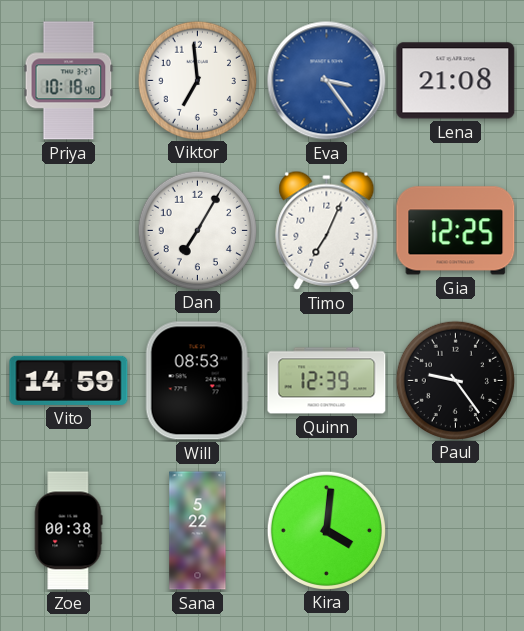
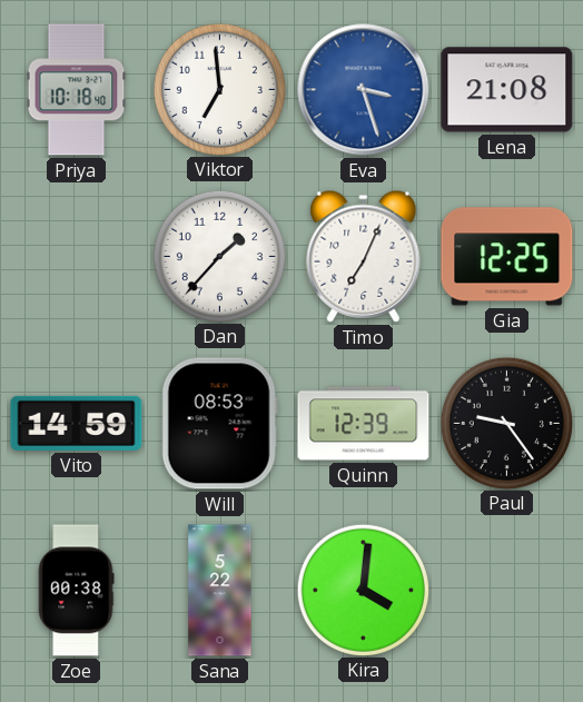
Eva: 3:24 -> 3:27
Dan: 7:05 -> 1:37
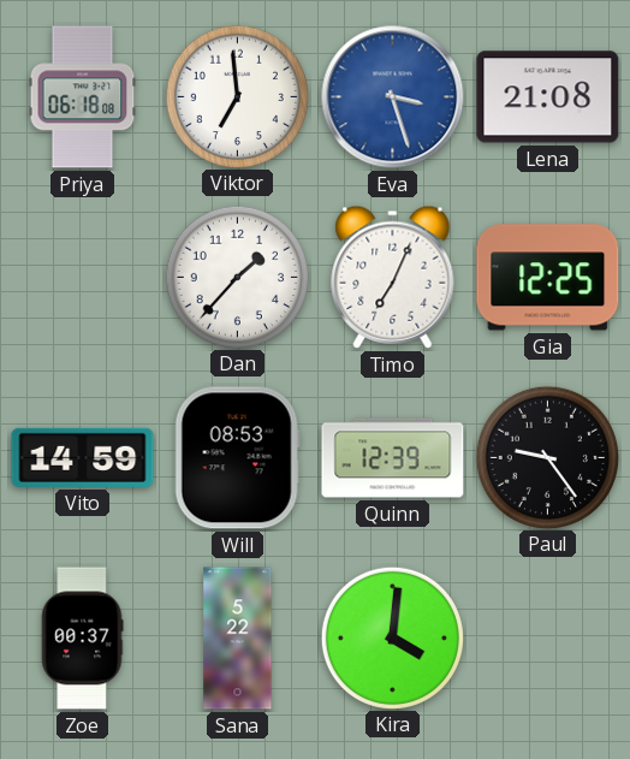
Priya: 10:18 -> 06:18
Zoe: 00:38 -> 00:37
